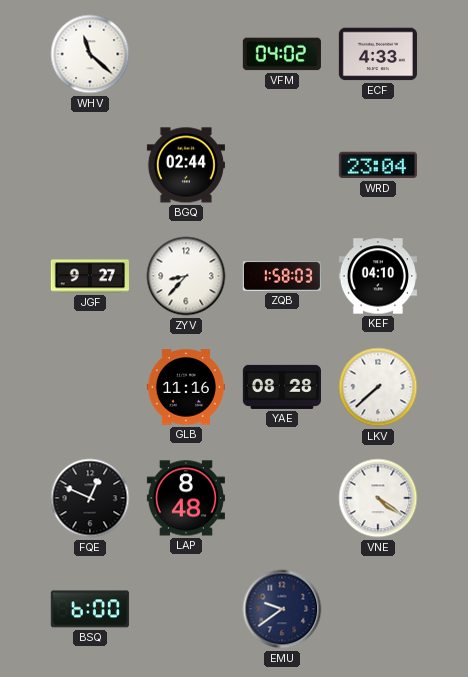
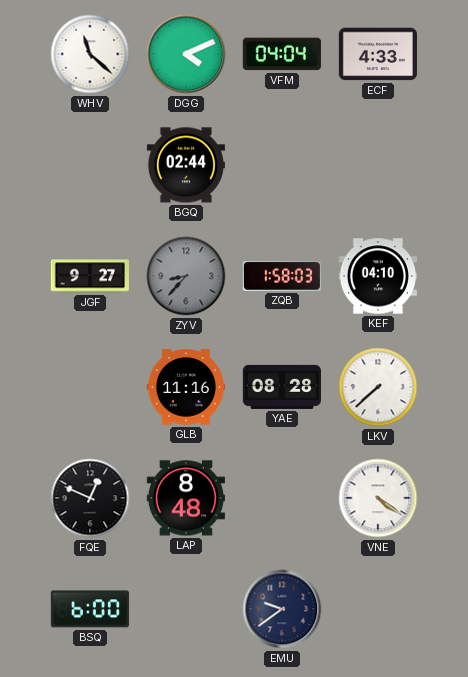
DGG: none -> 4:11
VFM: 04:02 -> 04:04
WRD: 23:04 -> none
ZYV dial: white -> grey
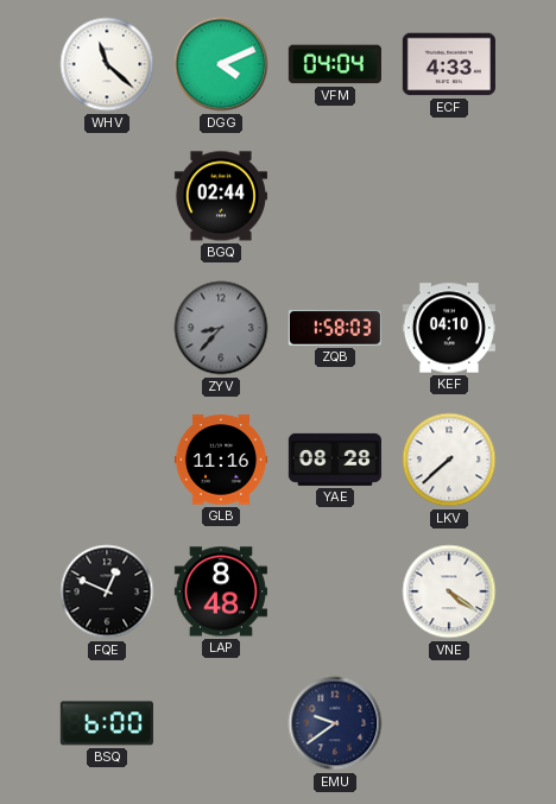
JGF: 9:27 -> none
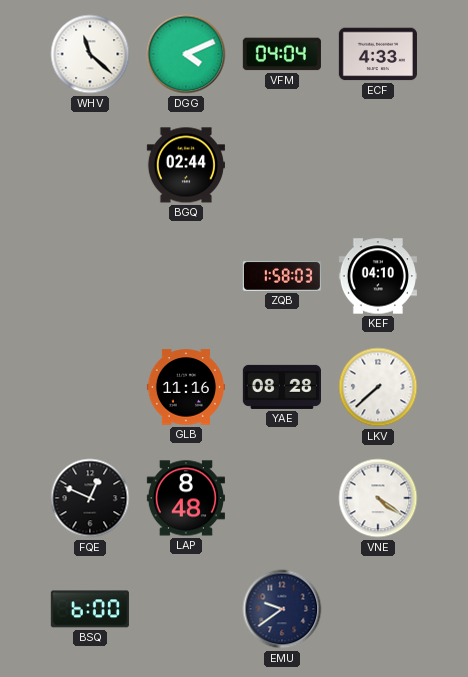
ZYV: 8:37 -> none
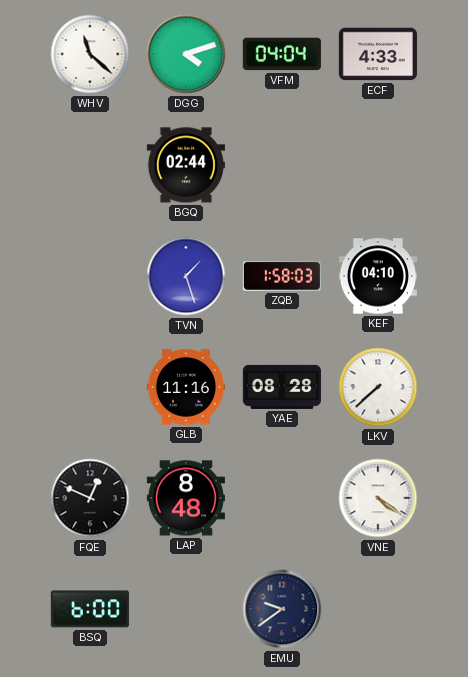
DGG: 4:11 -> 4:12
TVN: none -> 1:27
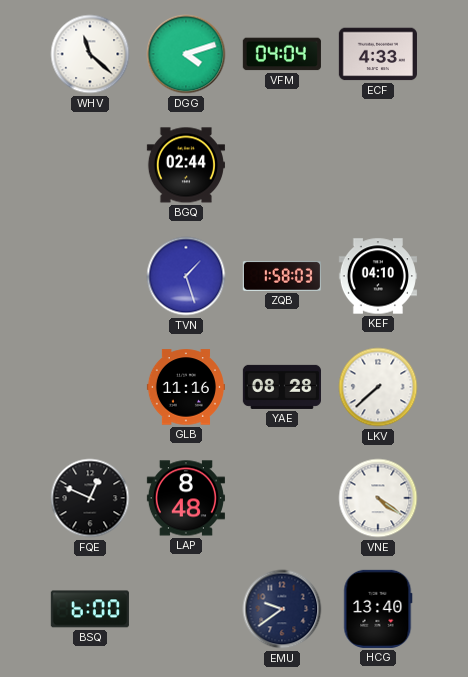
HCG: none -> 13:40
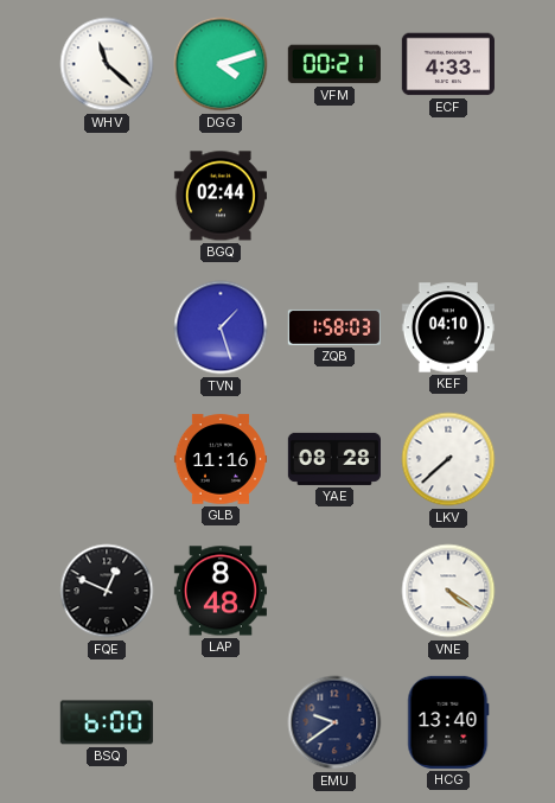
VFM: 04:04 -> 00:21
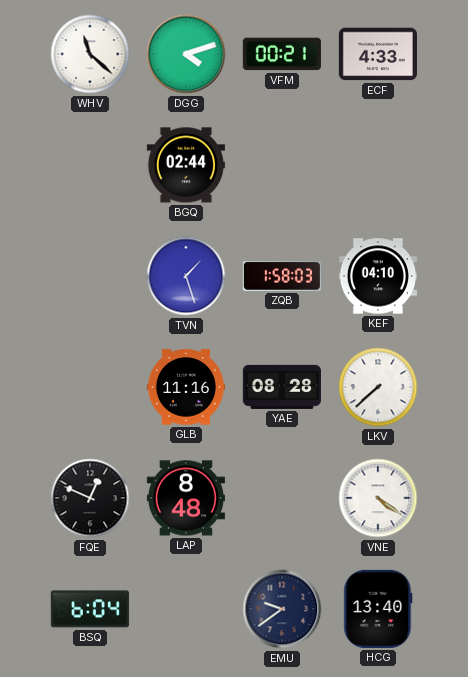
BSQ: 6:00 -> 6:04
